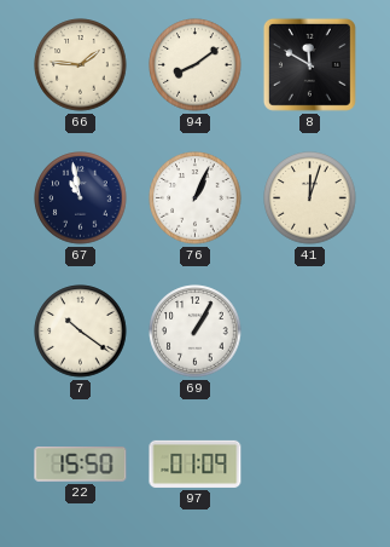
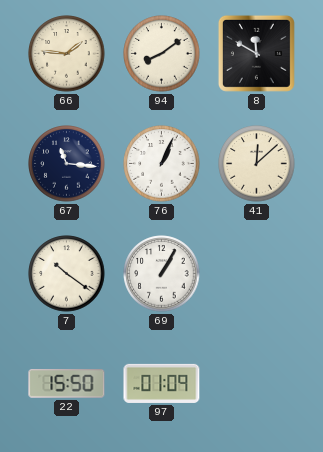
67: 10:58 -> 11:16
41: 12:03 -> 12:08
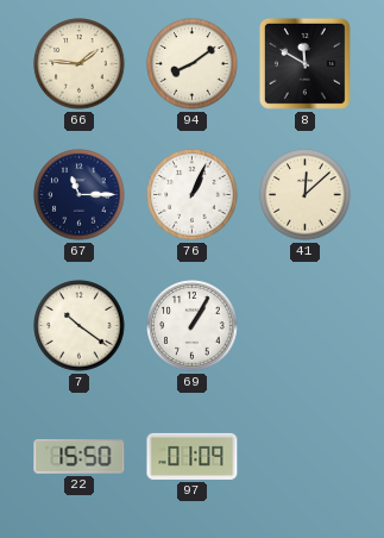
67: 11:16 -> 11:15
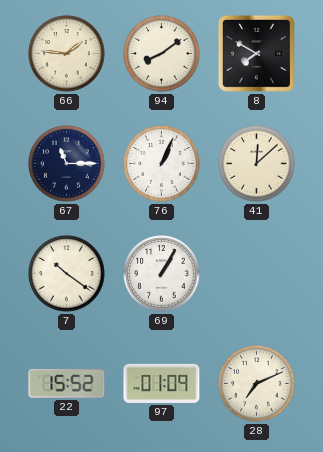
8: 11:50 -> 7:50
22: 15:50 -> 15:52
28: none -> 7:11
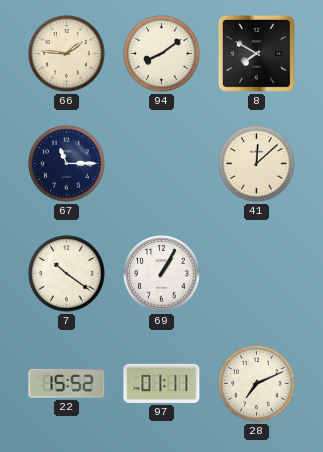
76: 1:04 -> none
97: 01:09 -> 01:11
